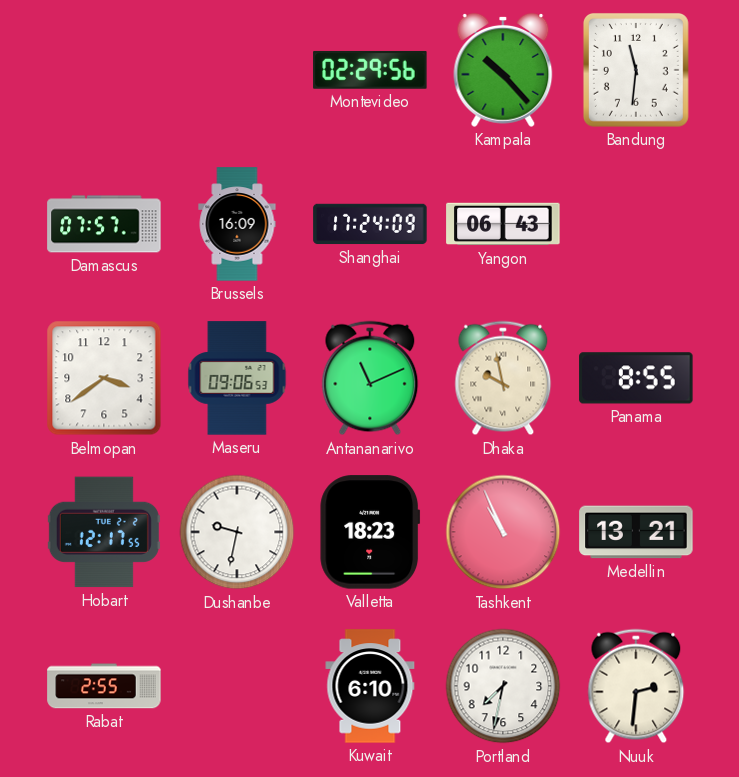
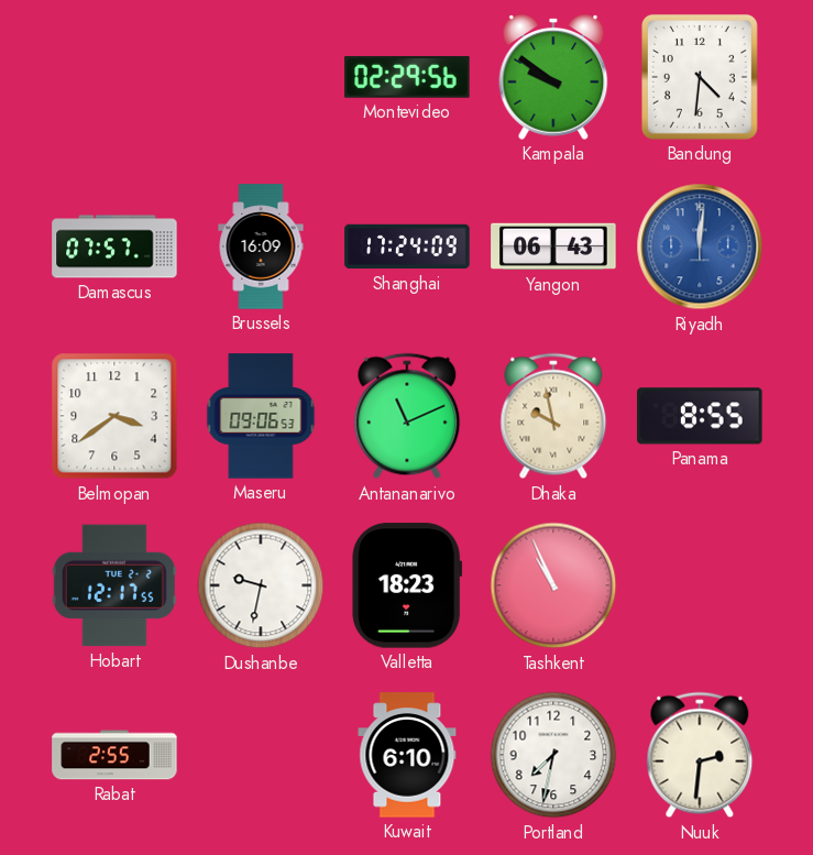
Kampala: 10:23 -> 9:51
Bandung: 11:31 -> 4:31
Riyadh: none -> 12:01
Medellin: 13:21 -> none
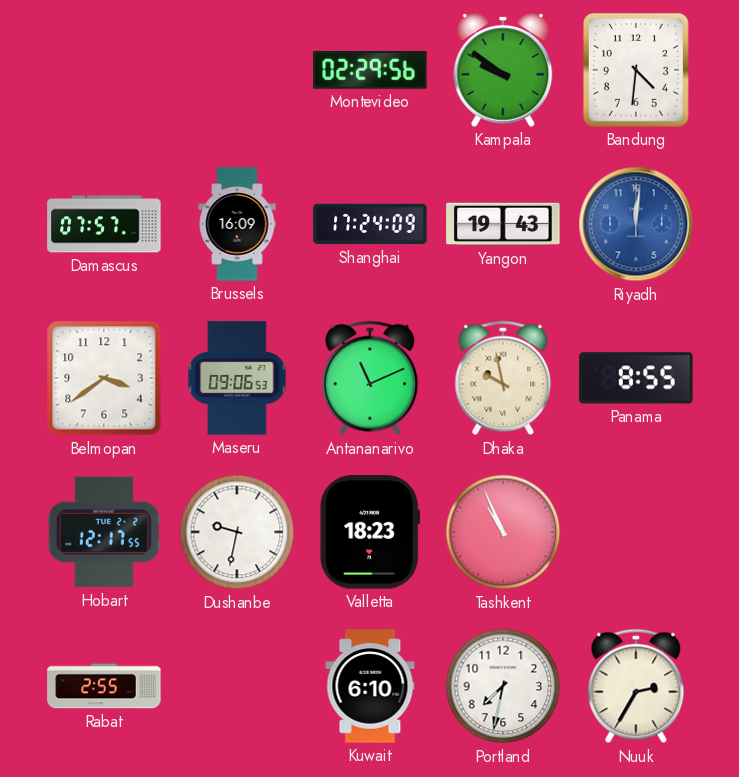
Yangon: 06:43 -> 19:43
Nuuk: 2:31 -> 2:35
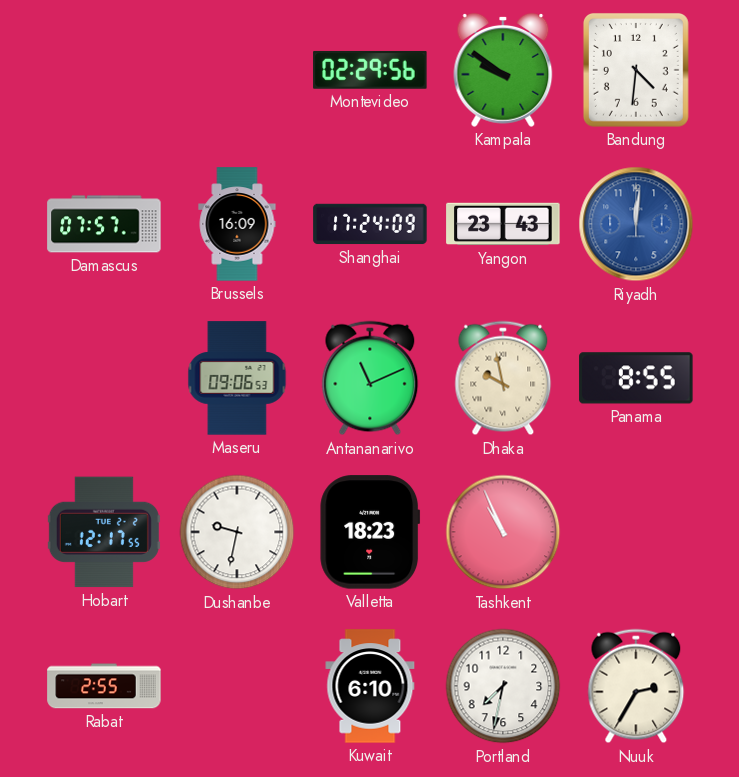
Yangon: 19:43 -> 23:43
Belmopan: 3:39 -> none
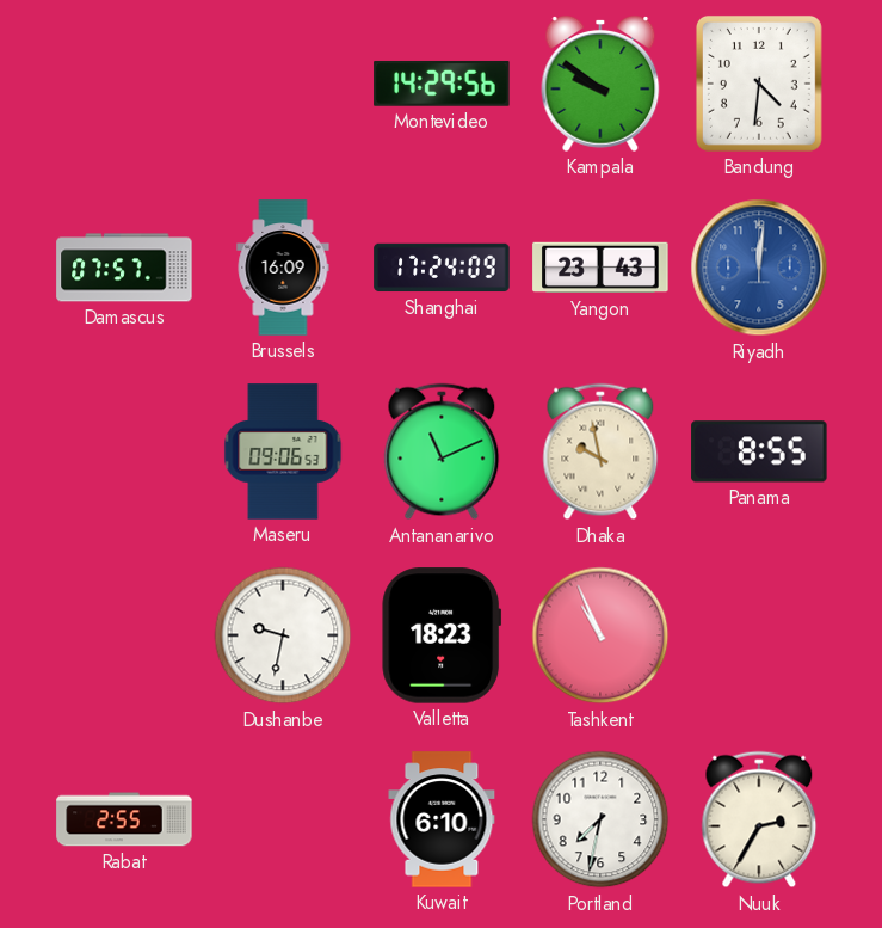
Montevideo: 02:29 -> 14:29
Hobart: 12:17 -> none
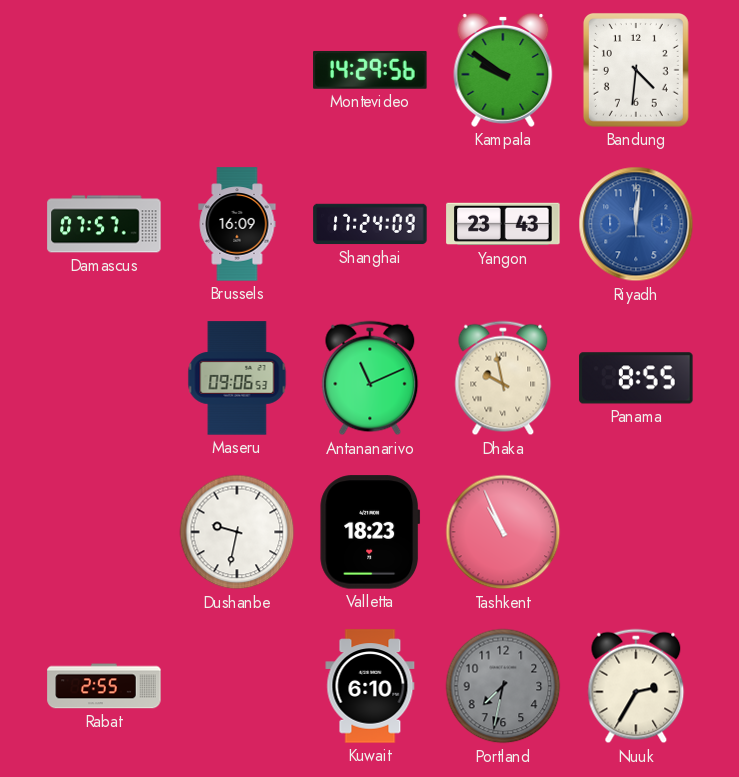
Portland dial: white -> grey
